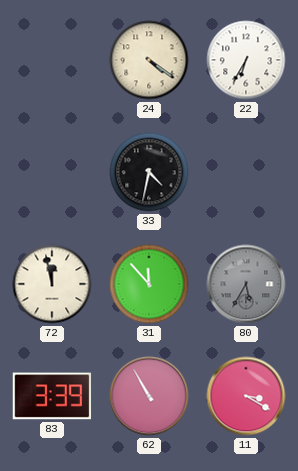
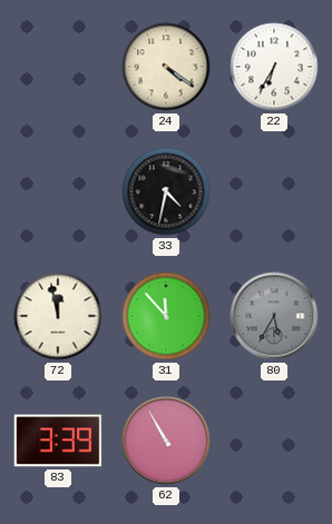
11: 3:20 -> none
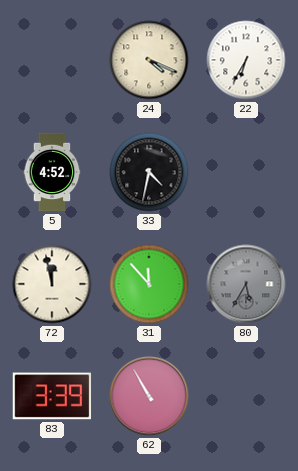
24: 4:21 -> 4:19
5: none -> 4:52
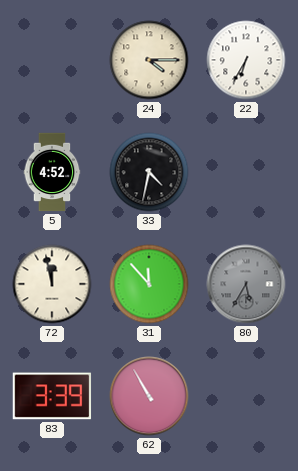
24: 4:19 -> 4:15
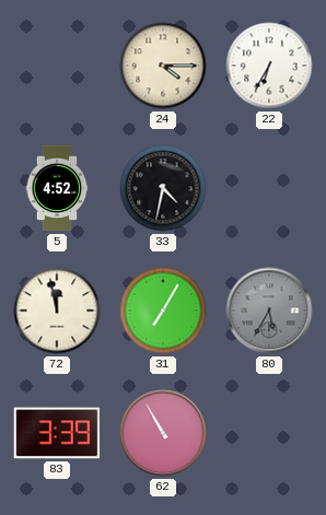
31: 11:53 -> 7:05
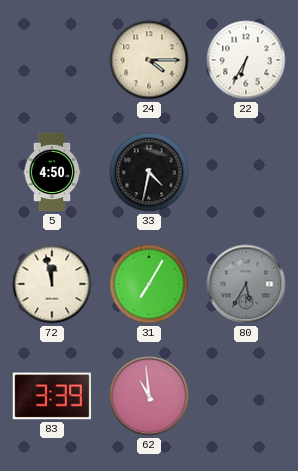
5: 4:52 -> 4:50
62: 10:55 -> 10:59
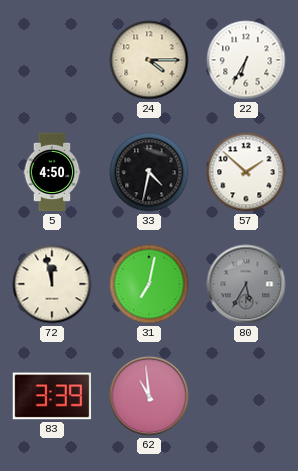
57: none -> 1:52
31: 7:05 -> 7:02
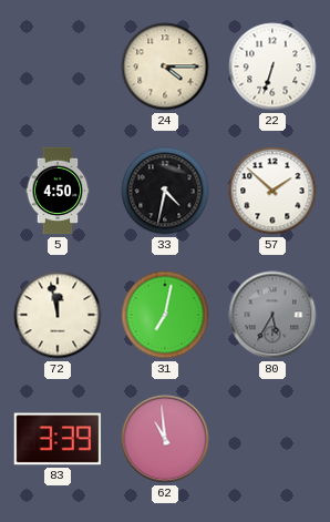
22: 6:35 -> 6:33
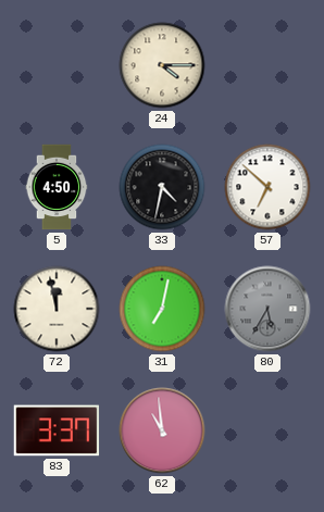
22: 6:33 -> none
57: 1:52 -> 6:52
83: 3:39 -> 3:37
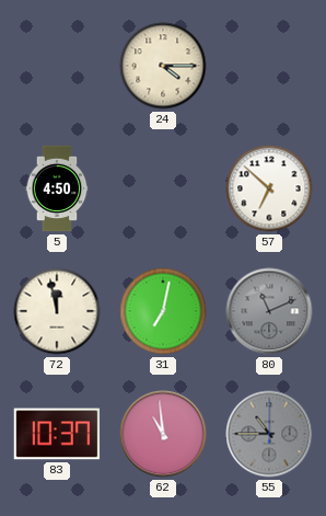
33: 4:32 -> none
80: 5:35 -> 11:11
83: 3:37 -> 10:37
55: none -> 10:45
